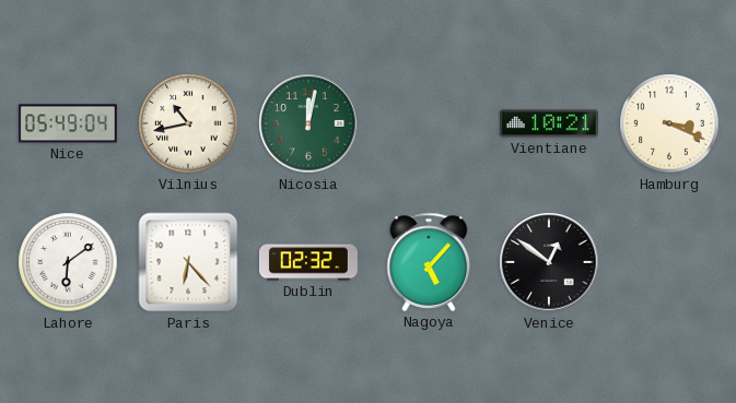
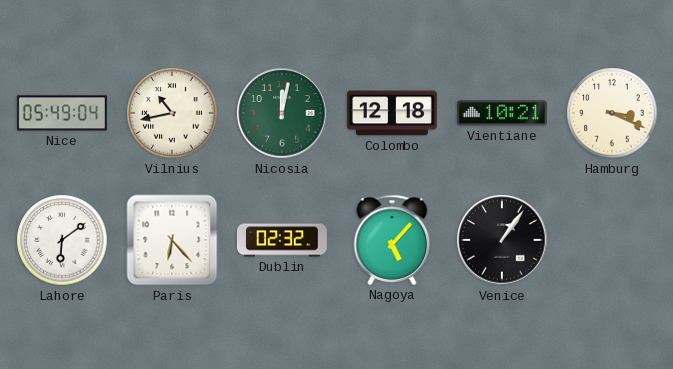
Colombo: none -> 12:18
Venice: 12:51 -> 1:06
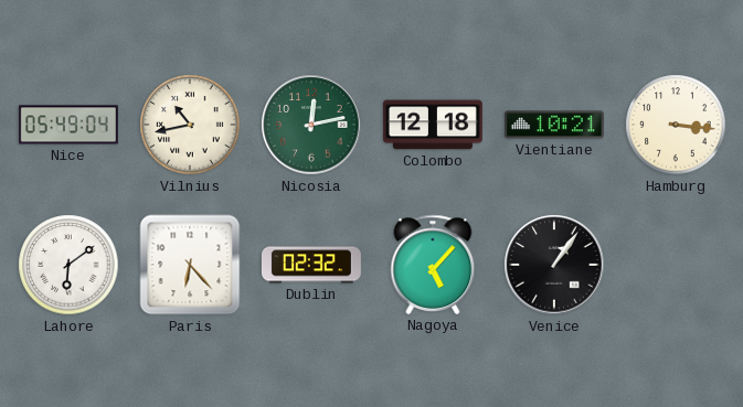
Nicosia: 12:02 -> 12:13
Hamburg: 3:19 -> 3:16
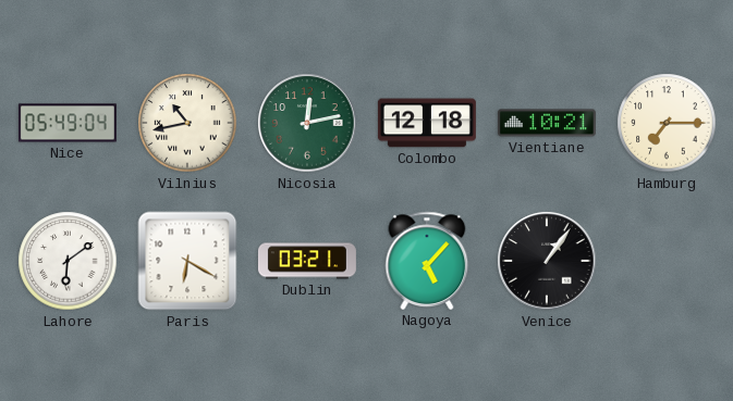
Hamburg: 3:16 -> 7:15
Paris: 6:23 -> 6:20
Dublin: 02:32 -> 03:21
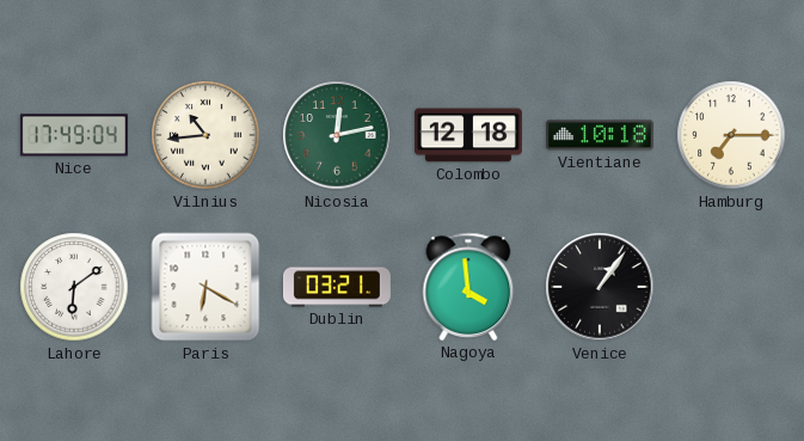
Nice: 05:49 -> 17:49
Vilnius: 10:43 -> 10:44
Vientiane: 10:21 -> 10:18
Nagoya: 5:07 -> 3:59
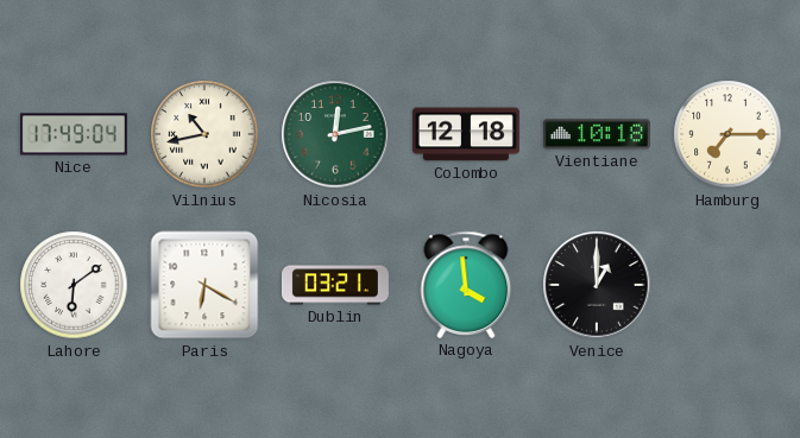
Vilnius: 10:44 -> 10:43
Venice: 1:06 -> 1:00
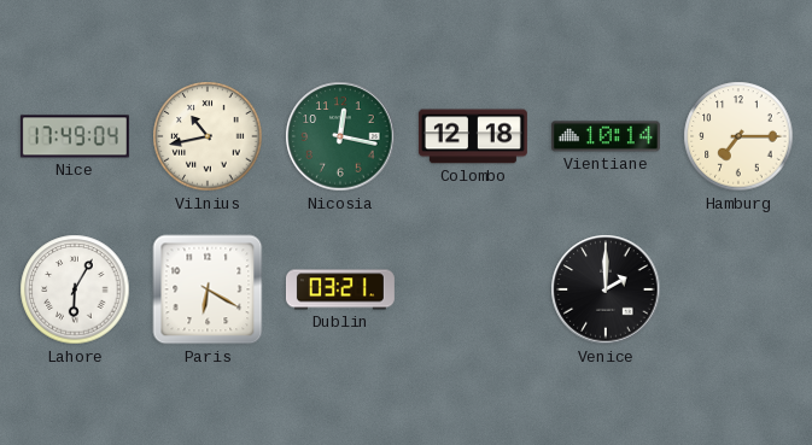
Nicosia: 12:13 -> 12:17
Vientiane: 10:18 -> 10:14
Lahore: 6:09 -> 6:05
Nagoya: 3:59 -> none
Venice: 1:00 -> 2:00
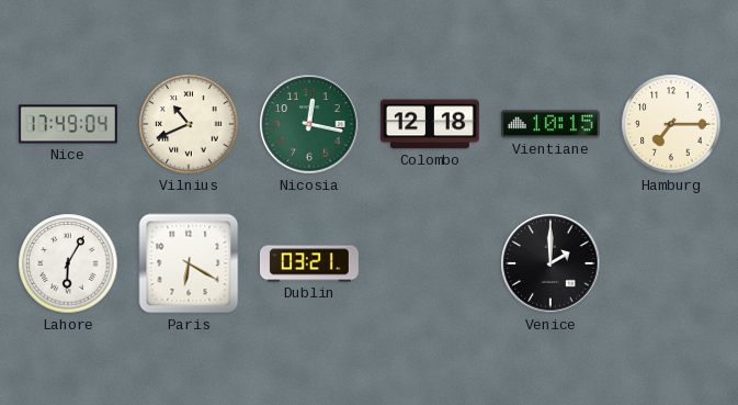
Vilnius: 10:43 -> 10:41
Vientiane: 10:14 -> 10:15
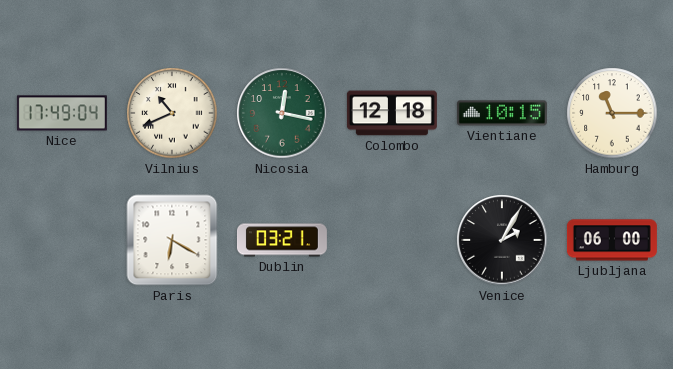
Hamburg: 7:15 -> 11:15
Lahore: 6:05 -> none
Venice: 2:00 -> 2:05
Ljubljana: none -> 06:00
